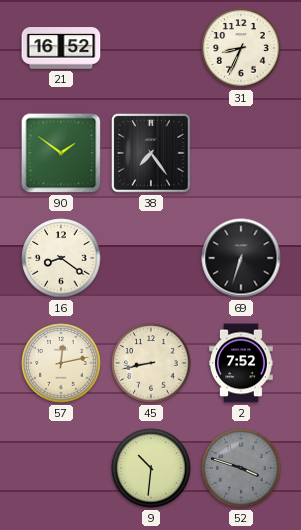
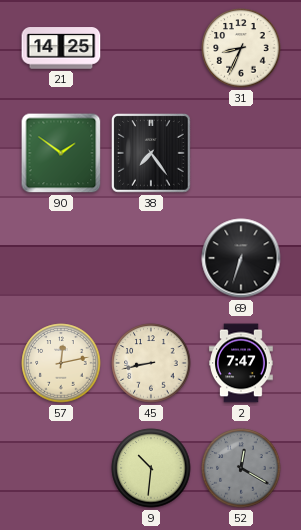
21: 16:52 -> 14:25
16: 8:21 -> none
2: 7:52 -> 7:47
52: 3:48 -> 12:20
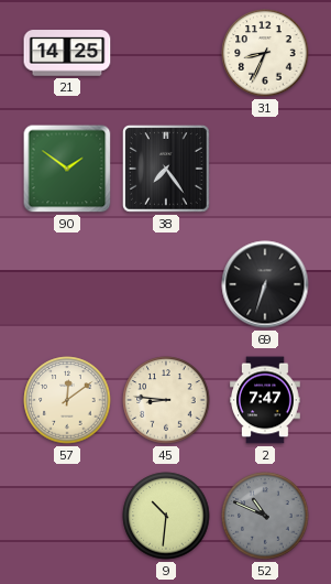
57: 12:13 -> 12:09
45: 8:43 -> 8:46
52: 12:20 -> 10:49
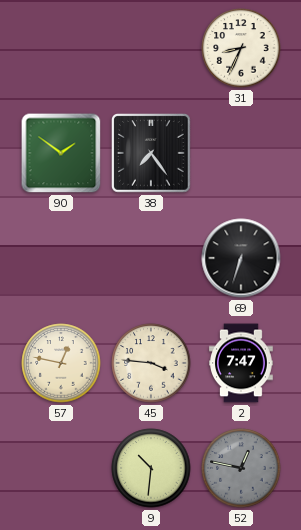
21: 14:25 -> none
57: 12:09 -> 12:47
45: 8:46 -> 3:46
52: 10:49 -> 12:47
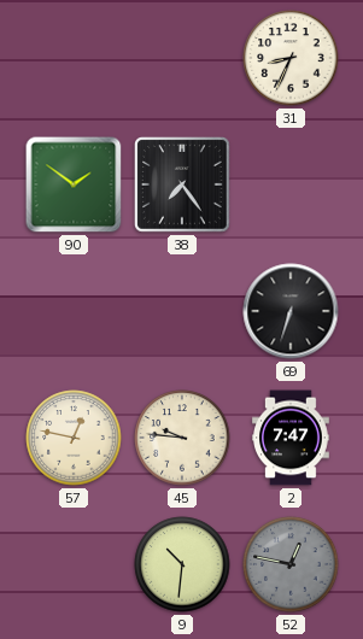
45: 3:46 -> 9:46
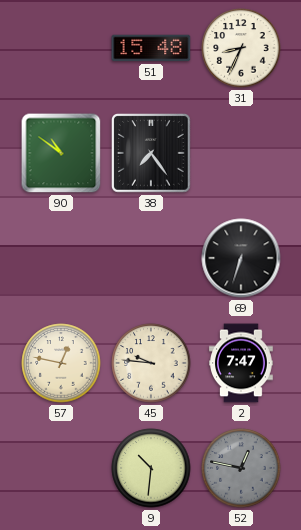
51: none -> 15:48
90: 1:51 -> 10:51
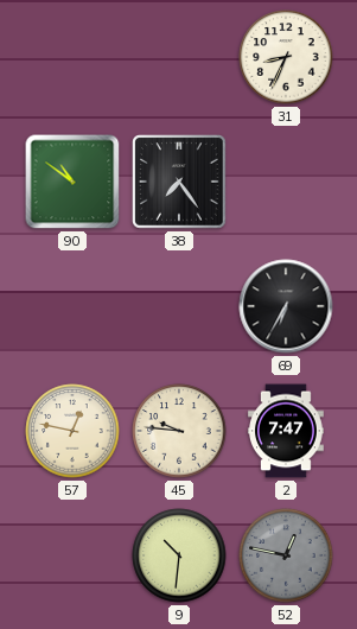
51: 15:48 -> none
69: 6:33 -> 6:35
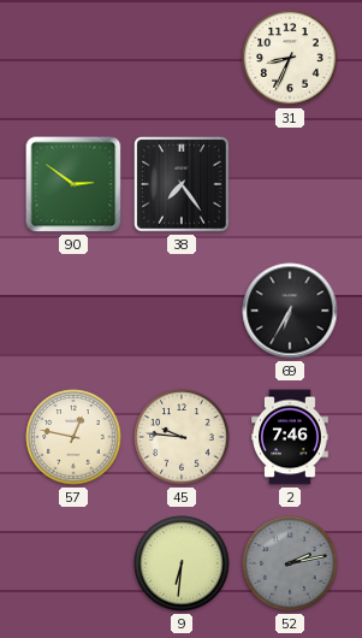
90: 10:51 -> 2:51
2: 7:47 -> 7:46
9: 10:31 -> 6:31
52: 12:47 -> 2:13
